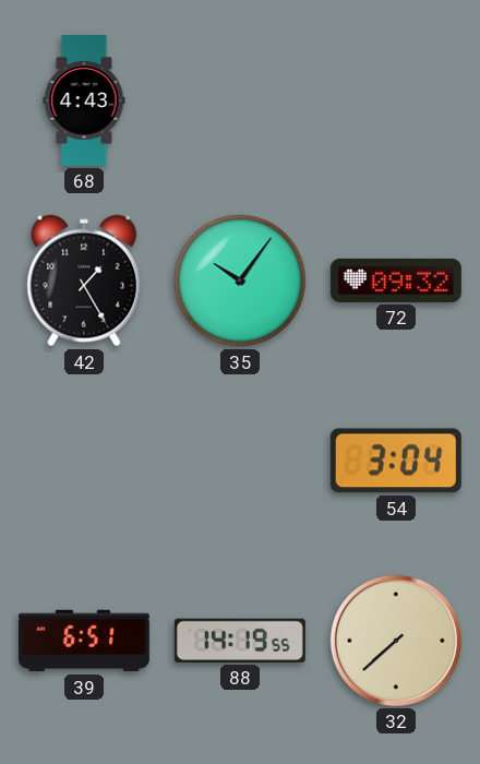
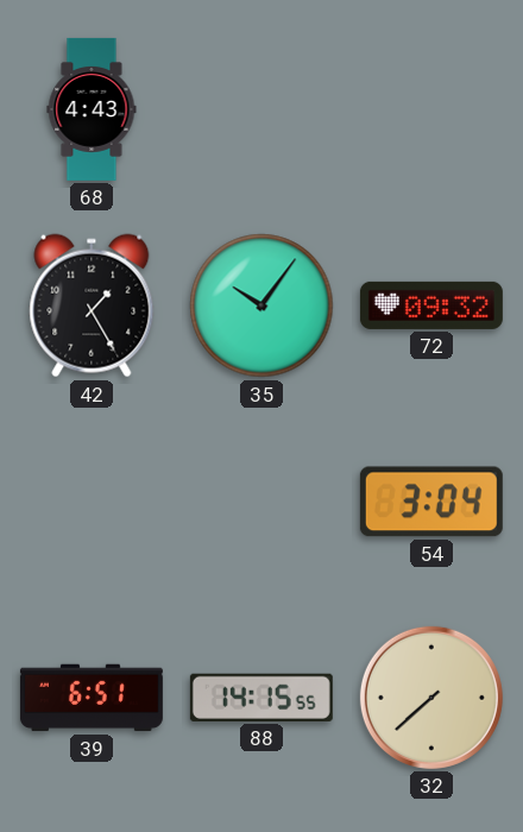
88: 14:19 -> 14:15
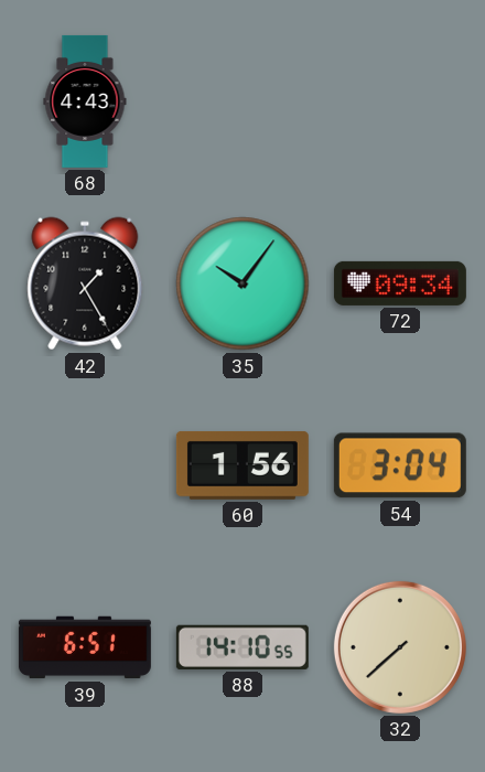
72: 09:32 -> 09:34
60: none -> 1:56
88: 14:15 -> 14:10
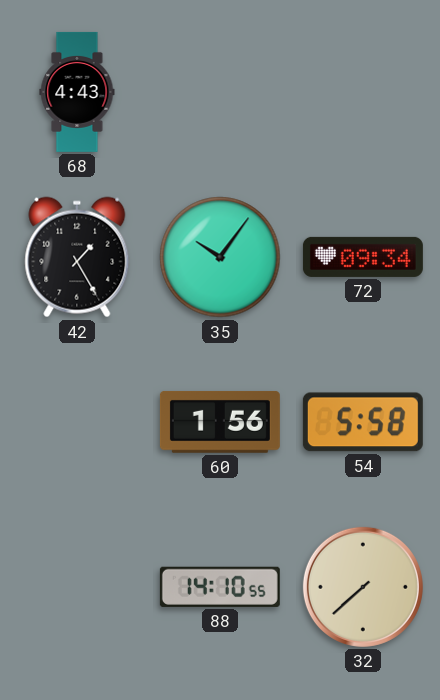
54: 3:04 -> 5:58
39: 6:51 -> none
